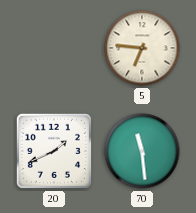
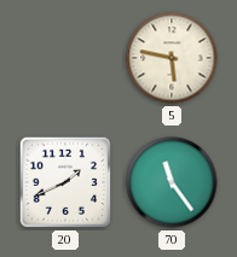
5: 6:46 -> 5:47
70: 11:29 -> 11:24
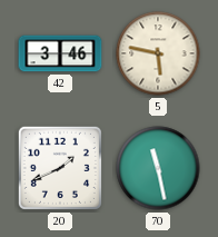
42: none -> 3:46
70: 11:24 -> 11:28
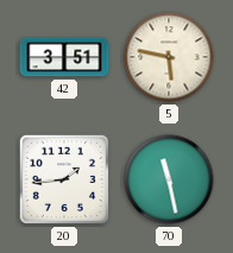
42: 3:46 -> 3:51
20: 1:41 -> 1:44
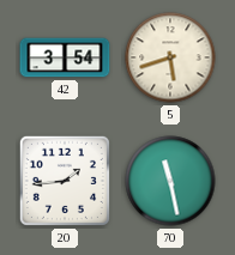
42: 3:51 -> 3:54
5: 5:47 -> 5:42
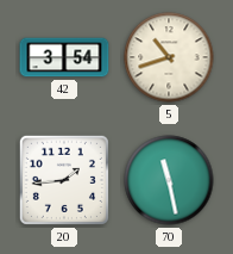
5: 5:42 -> 10:42
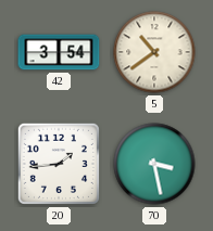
5: 10:42 -> 10:39
70: 11:28 -> 3:28
